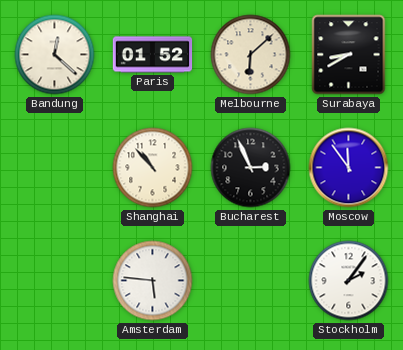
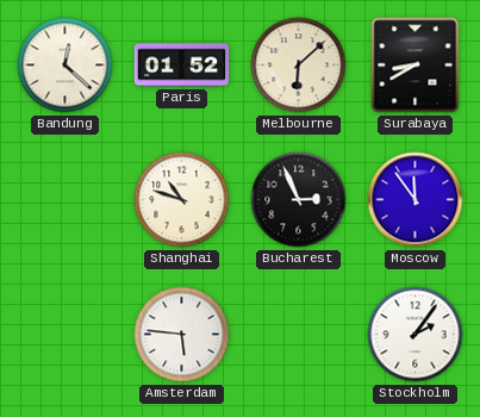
Shanghai: 10:53 -> 10:48
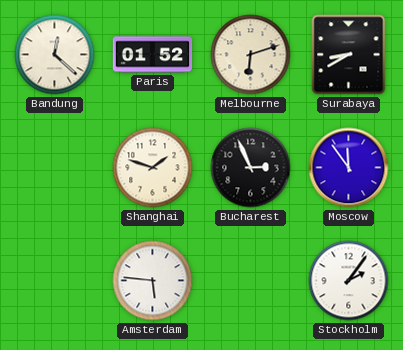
Melbourne: 6:08 -> 6:12
Shanghai: 10:48 -> 1:48
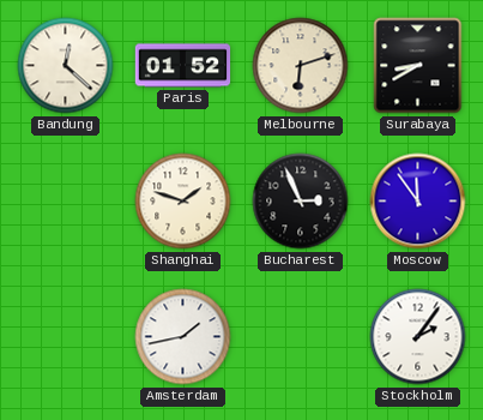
Amsterdam: 5:46 -> 1:43
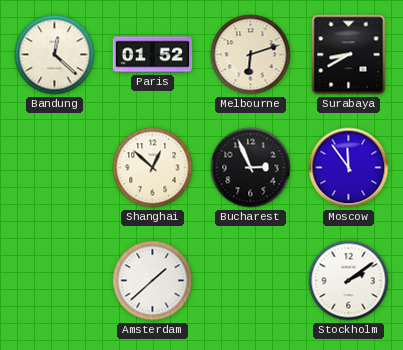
Shanghai: 1:48 -> 12:52
Amsterdam: 1:43 -> 1:38
Stockholm: 2:06 -> 2:09
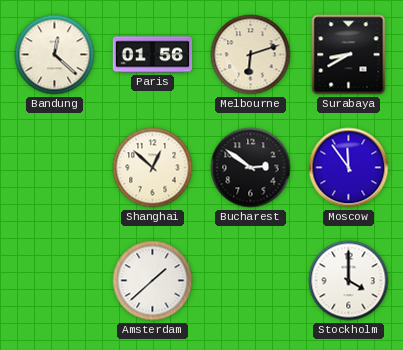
Paris: 01:52 -> 01:56
Bucharest: 2:56 -> 2:51
Stockholm: 2:09 -> 4:00
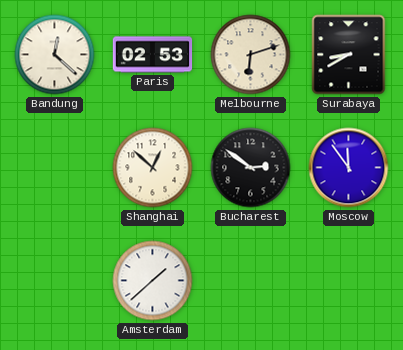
Paris: 01:56 -> 02:53
Stockholm: 4:00 -> none
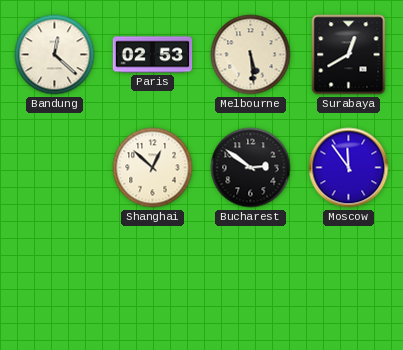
Melbourne: 6:12 -> 5:29
Surabaya: 8:40 -> 12:40
Amsterdam: 1:38 -> none
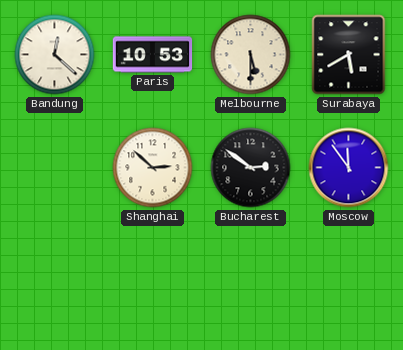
Paris: 02:53 -> 10:53
Melbourne: 5:29 -> 5:30
Surabaya: 12:40 -> 5:40
Shanghai: 12:52 -> 2:52
